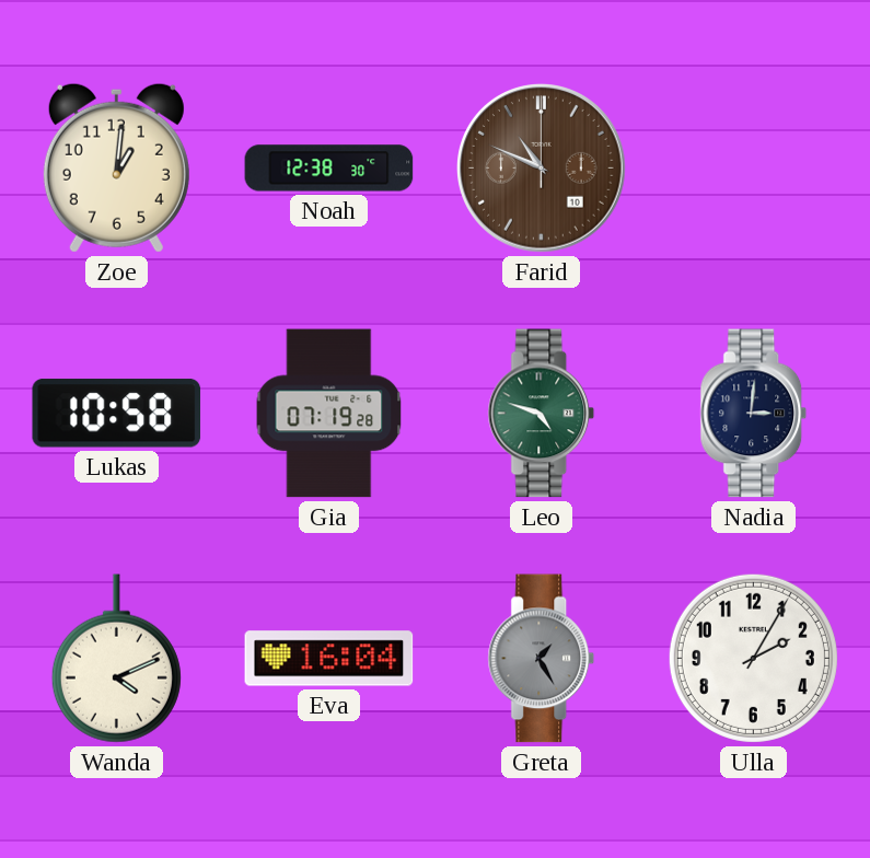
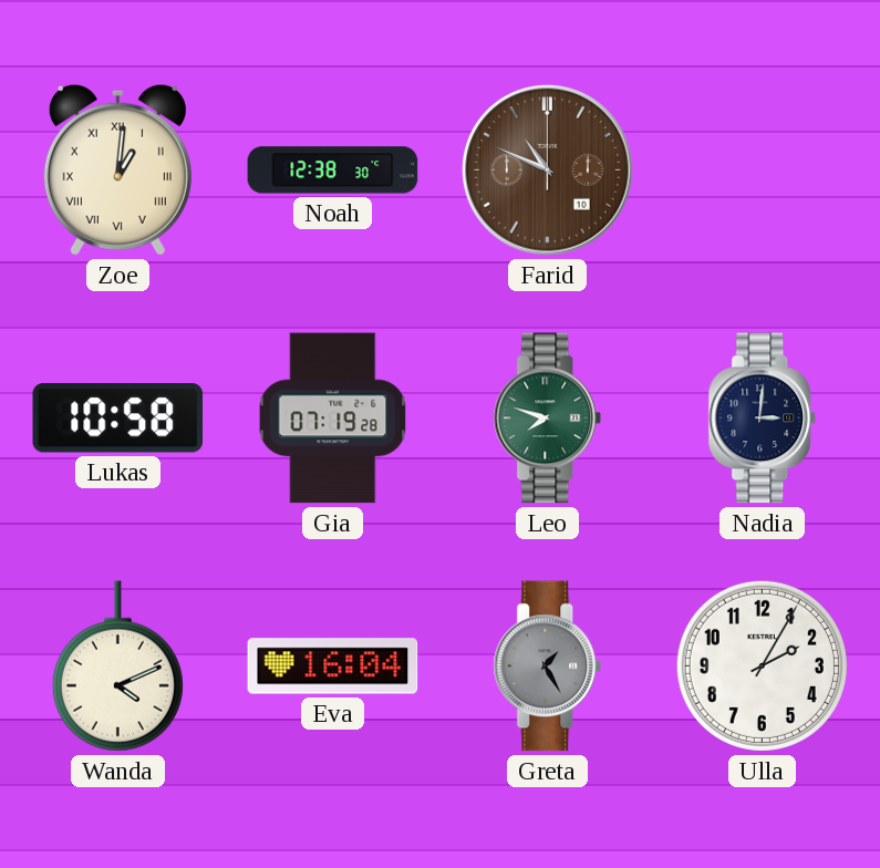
Zoe numerals: Arabic -> Roman
Leo: 4:48 -> 7:48
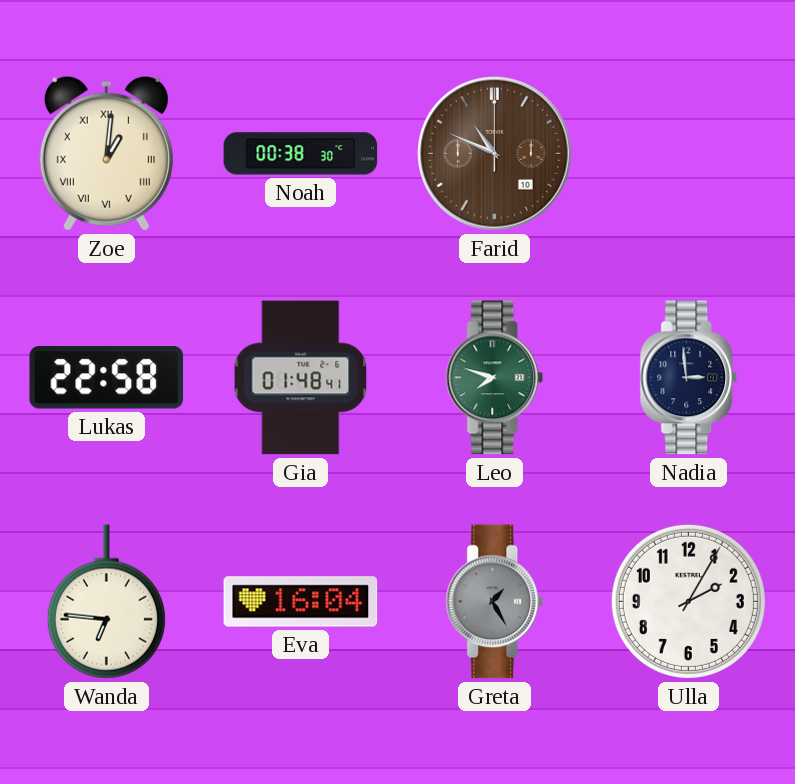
Noah: 12:38 -> 00:38
Lukas: 10:58 -> 22:58
Gia: 07:19 -> 01:48
Nadia: 3:01 -> 2:59
Wanda: 4:11 -> 6:46
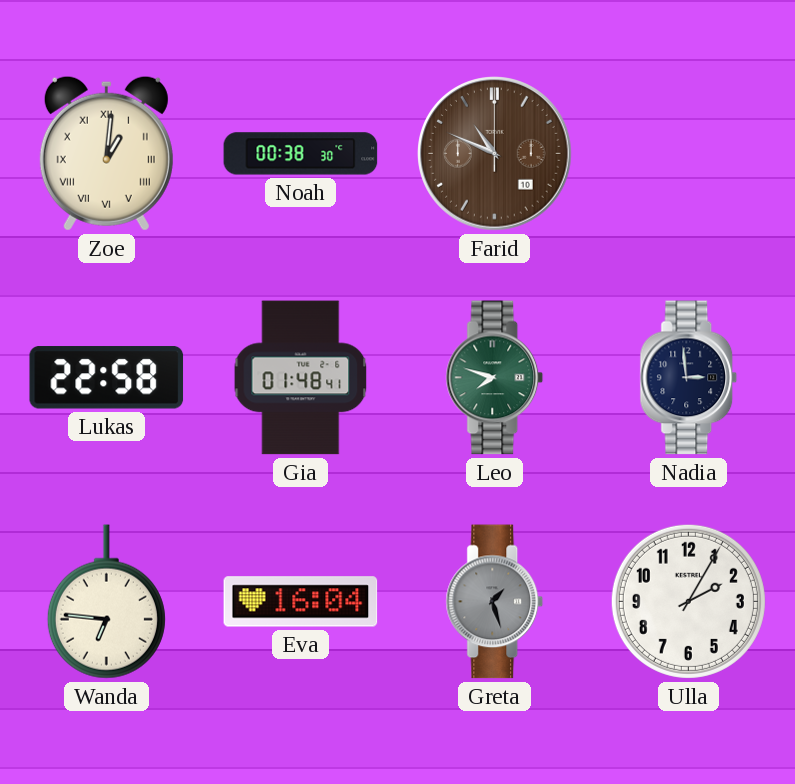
Greta: 1:25 -> 1:27
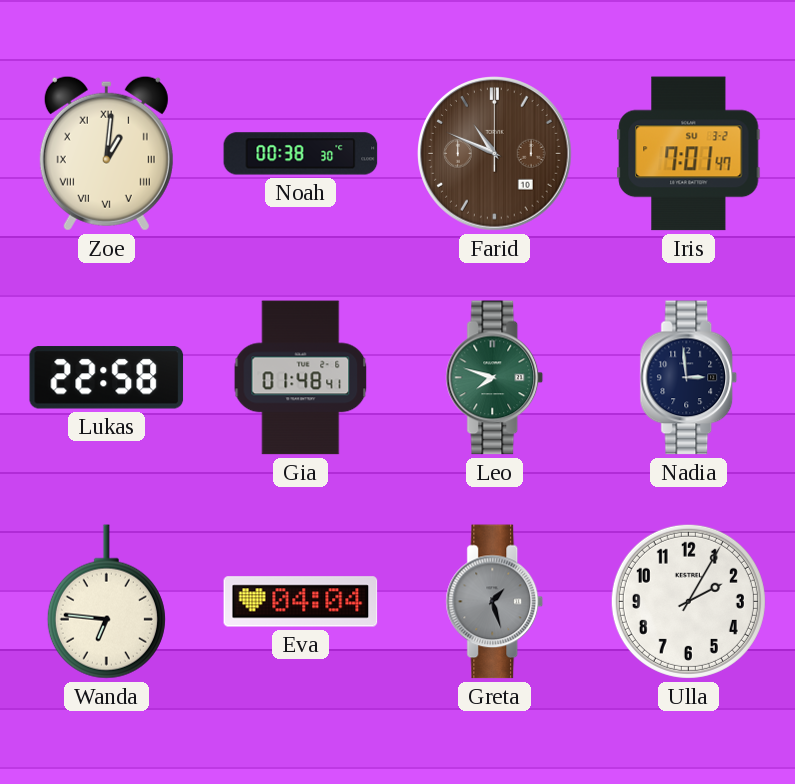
Iris: none -> 7:01
Eva: 16:04 -> 04:04
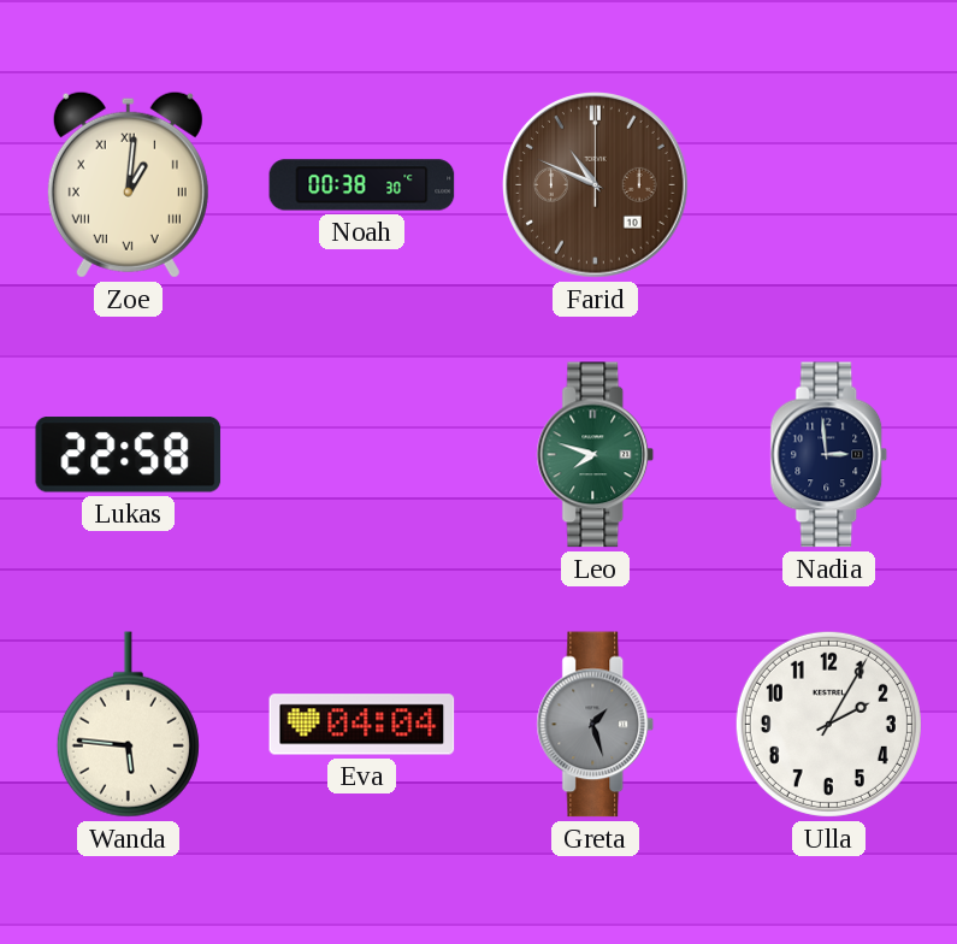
Iris: 7:01 -> none
Gia: 01:48 -> none
Wanda: 6:46 -> 5:46
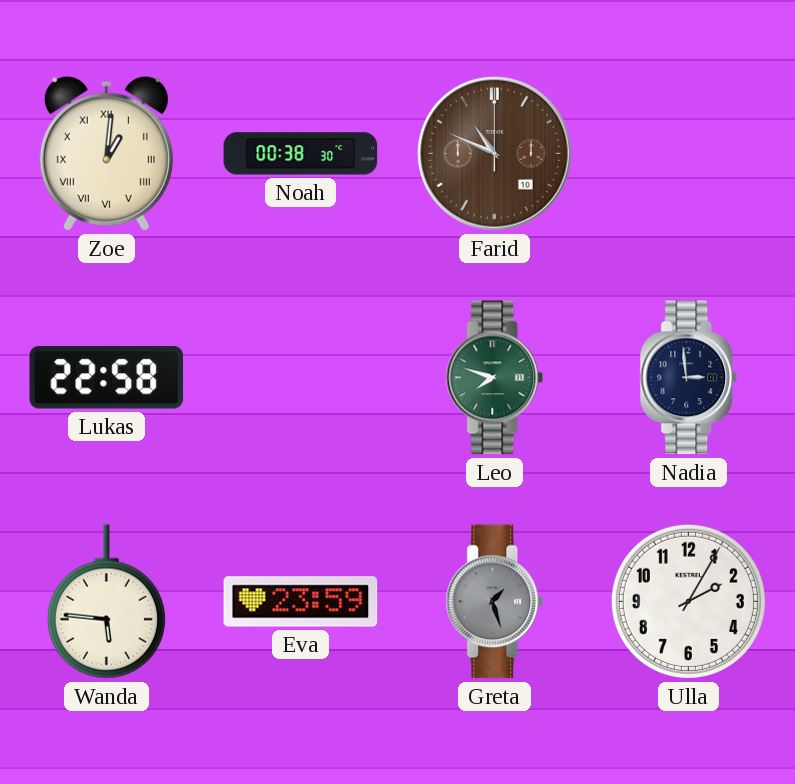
Eva: 04:04 -> 23:59
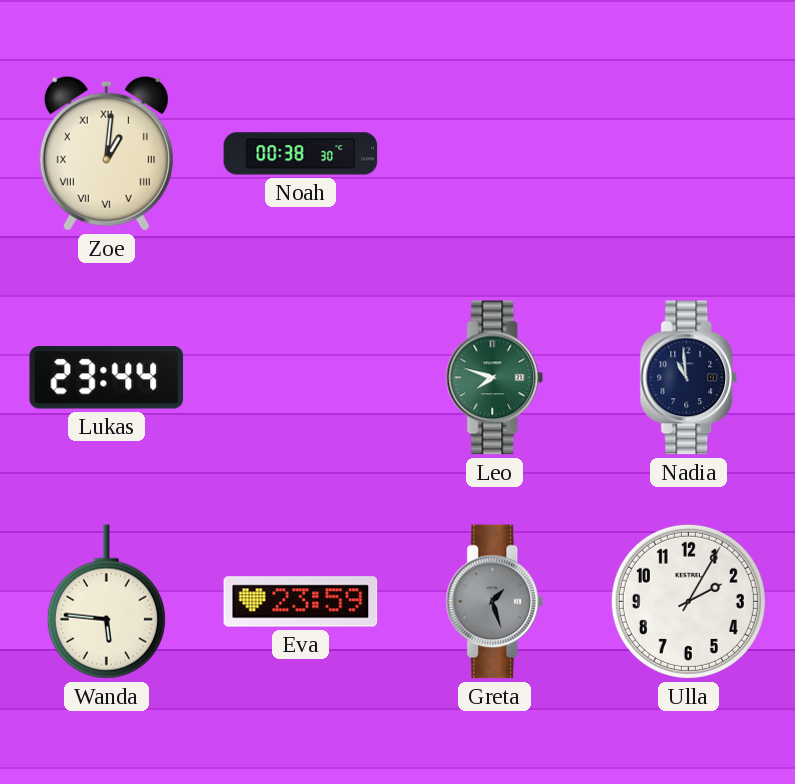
Farid: 10:49 -> none
Lukas: 22:58 -> 23:44
Nadia: 2:59 -> 10:59
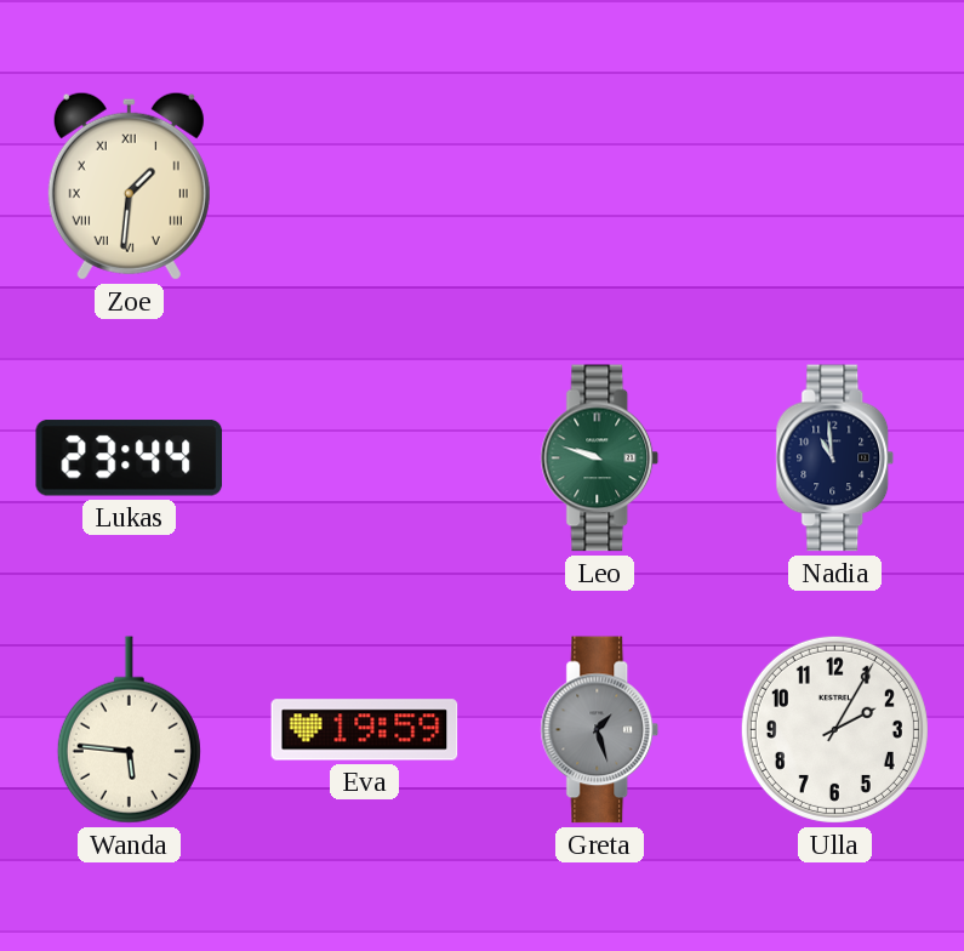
Zoe: 1:01 -> 1:31
Noah: 00:38 -> none
Leo: 7:48 -> 9:48
Eva: 23:59 -> 19:59
